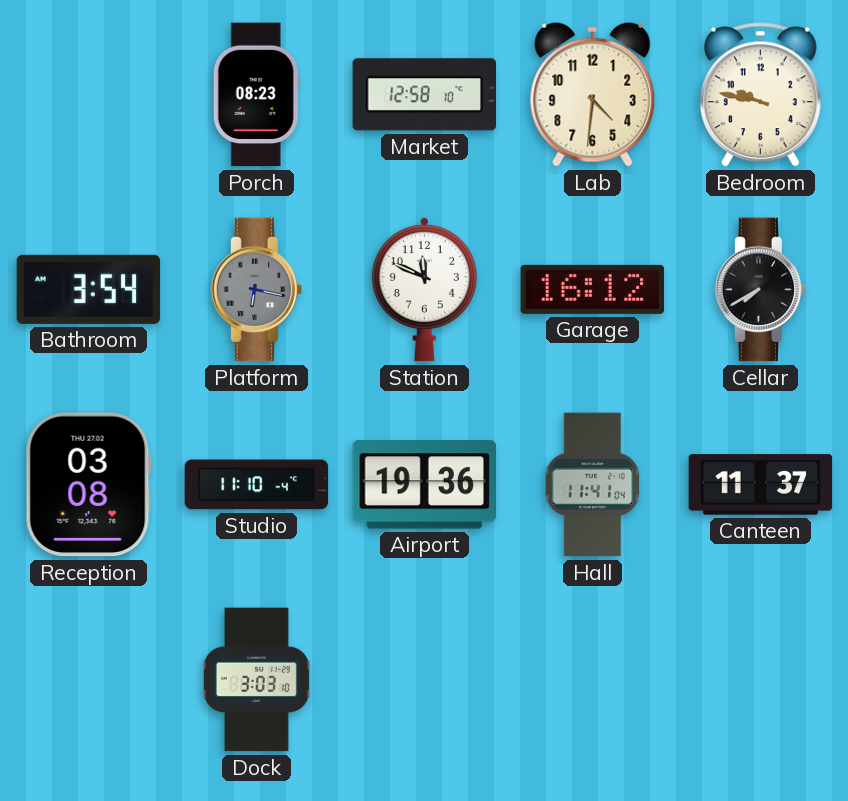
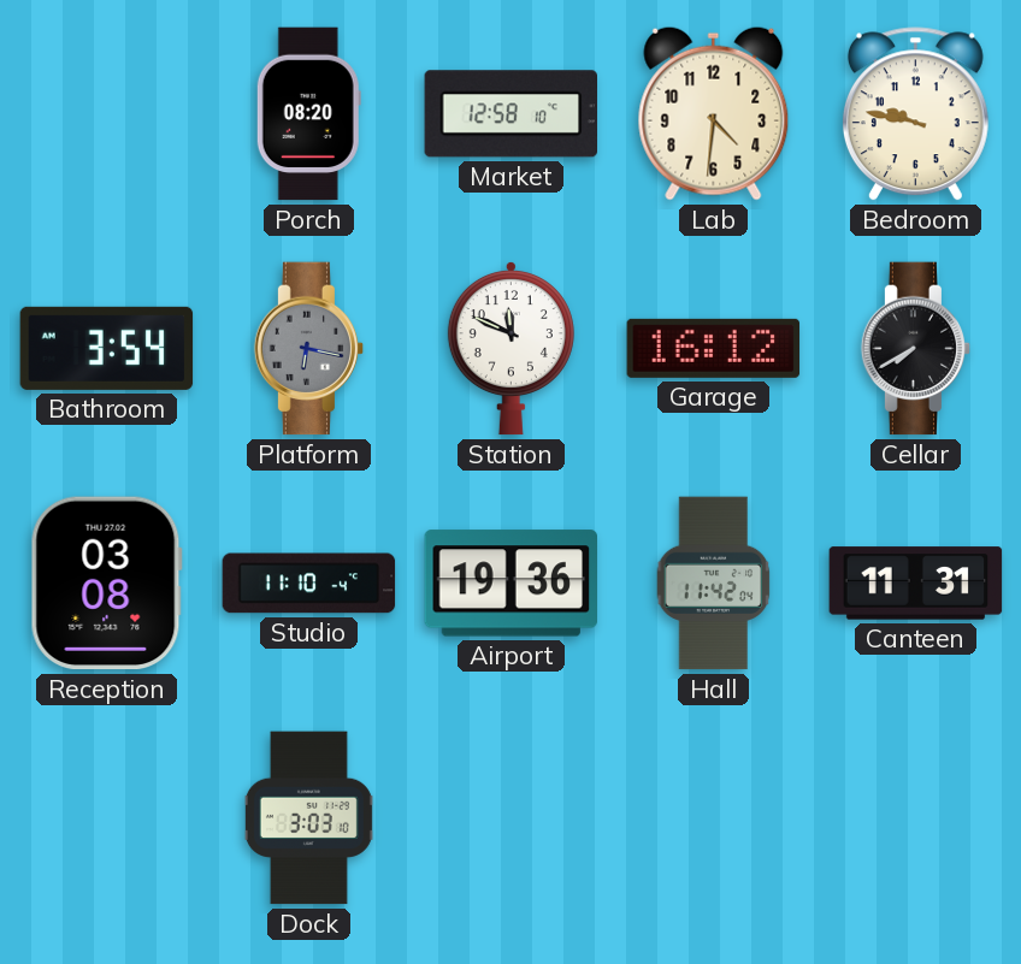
Porch: 08:23 -> 08:20
Hall: 11:41 -> 11:42
Canteen: 11:37 -> 11:31
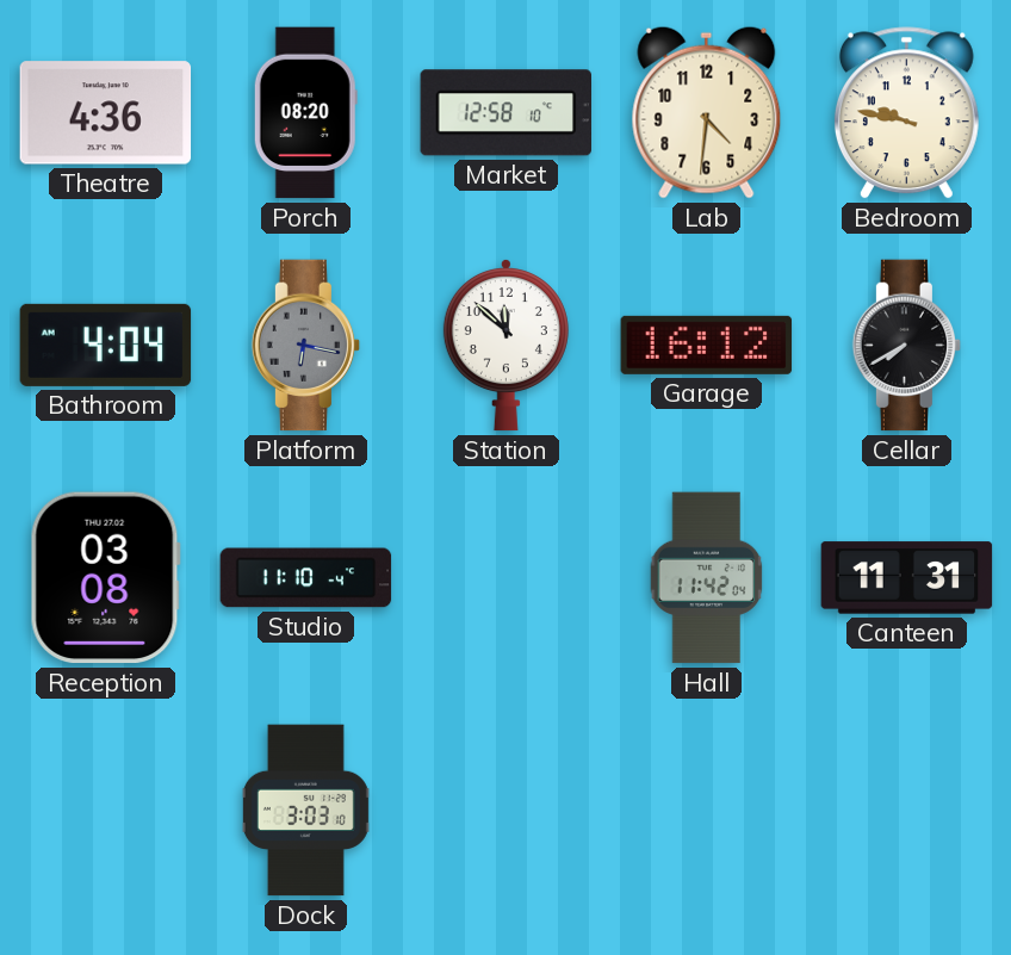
Theatre: none -> 4:36
Bathroom: 3:54 -> 4:04
Station: 11:49 -> 11:52
Airport: 19:36 -> none
